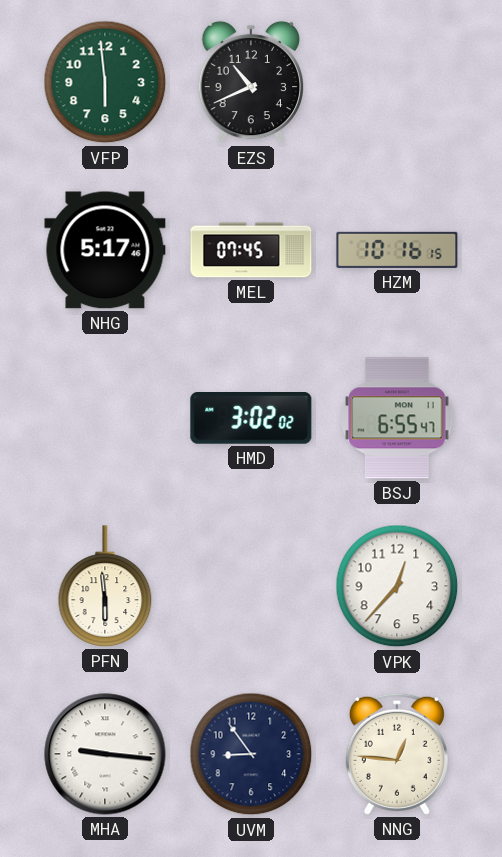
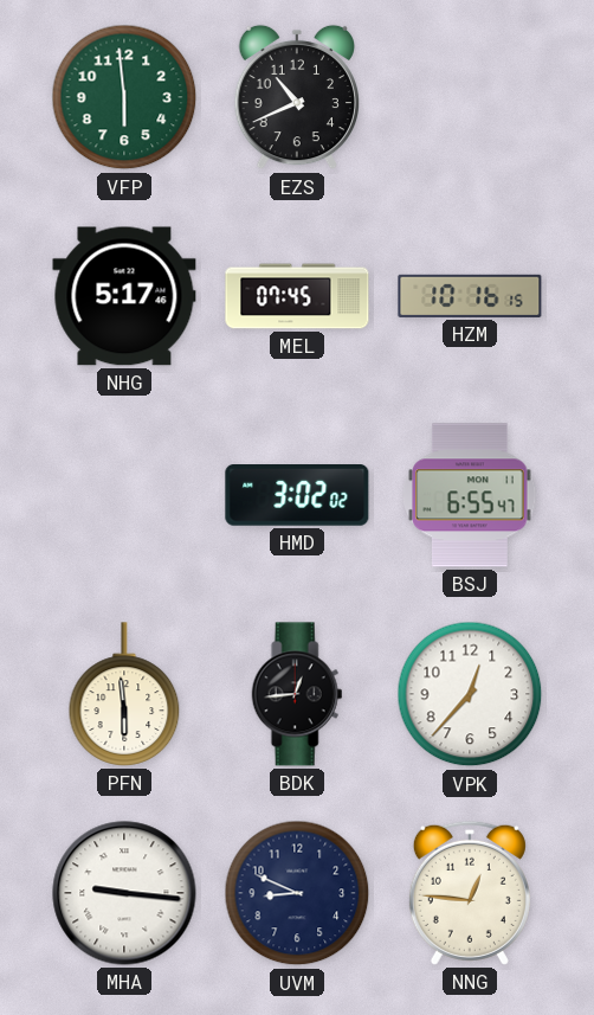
BDK: none -> 12:44
UVM: 8:54 -> 8:49
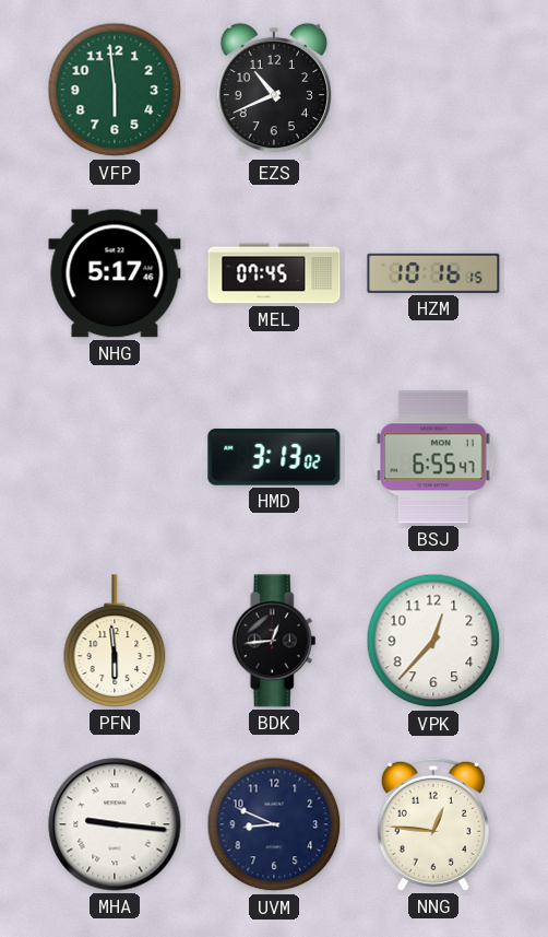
HMD: 3:02 -> 3:13
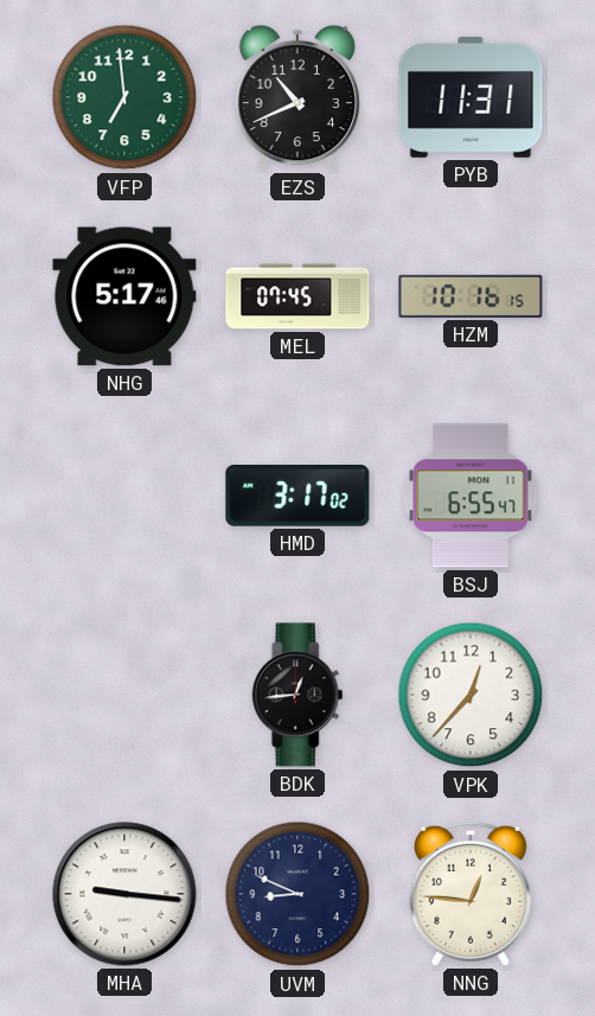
VFP: 5:59 -> 6:59
PYB: none -> 11:31
HMD: 3:13 -> 3:17
PFN: 5:59 -> none
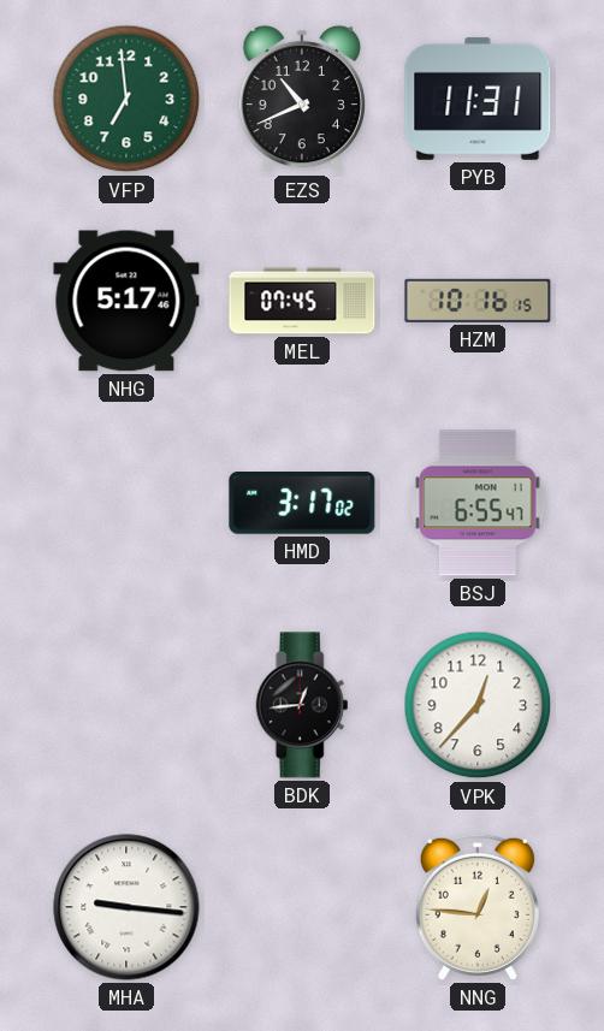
UVM: 8:49 -> none
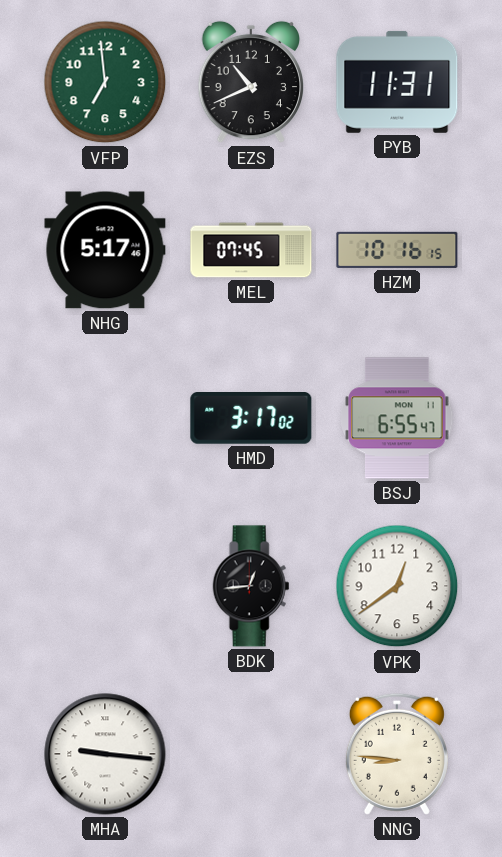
VPK: 12:37 -> 12:39
NNG: 12:46 -> 8:46
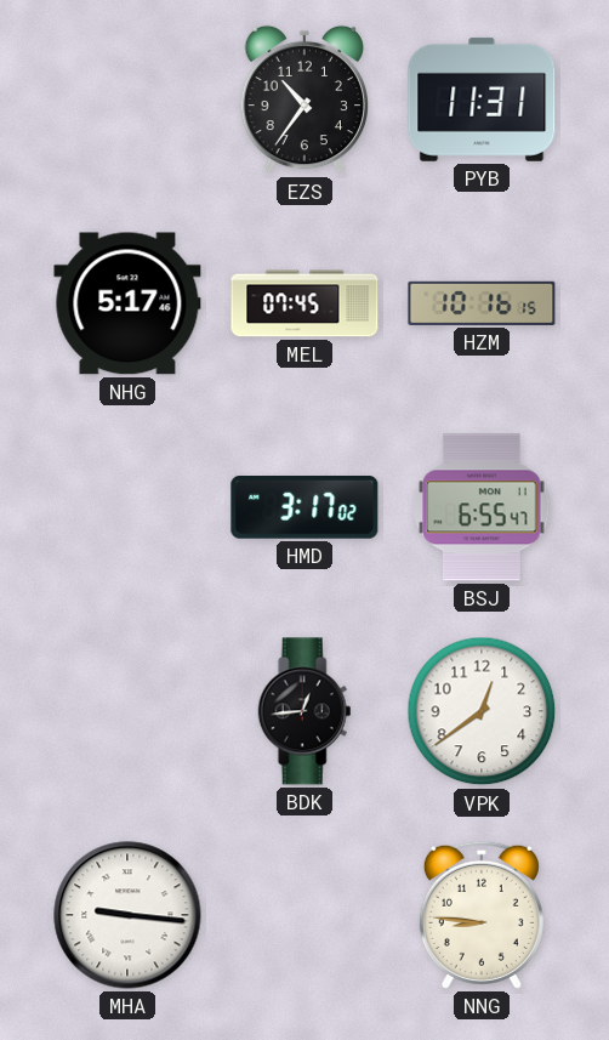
VFP: 6:59 -> none
EZS: 10:41 -> 10:36
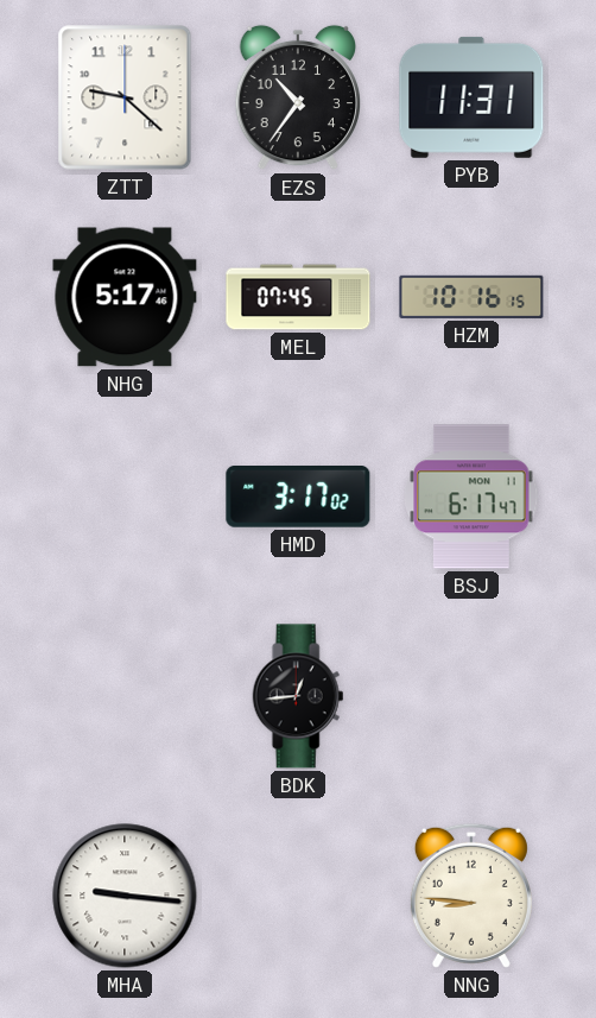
ZTT: none -> 9:22
BSJ: 6:55 -> 6:17
VPK: 12:39 -> none
